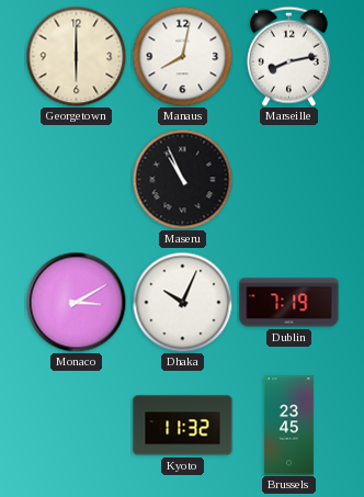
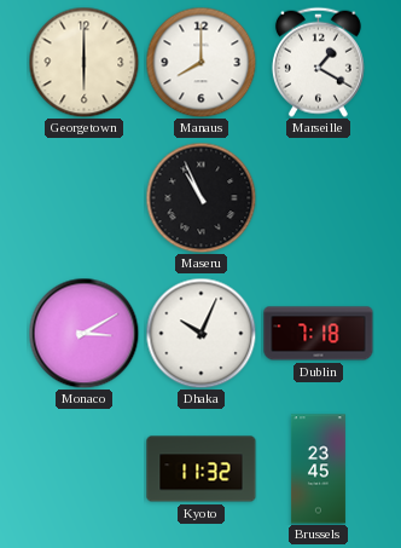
Manaus: 8:02 -> 8:00
Marseille: 8:13 -> 1:20
Dublin: 7:19 -> 7:18
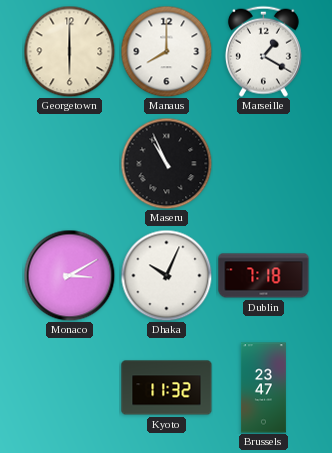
Brussels: 23:45 -> 23:47
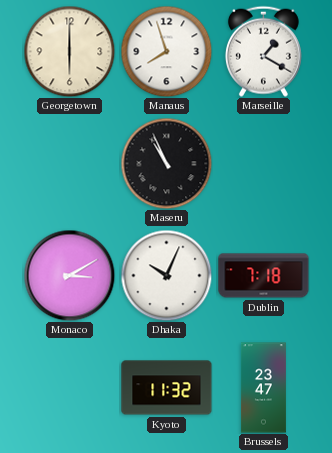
Manaus: 8:00 -> 7:57
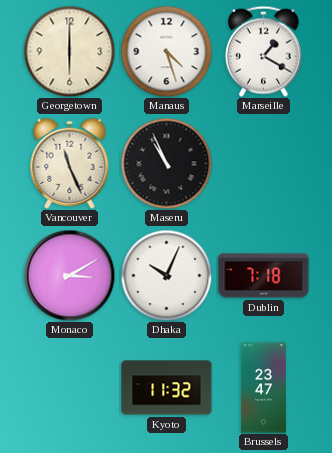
Manaus: 7:57 -> 4:27
Vancouver: none -> 11:26
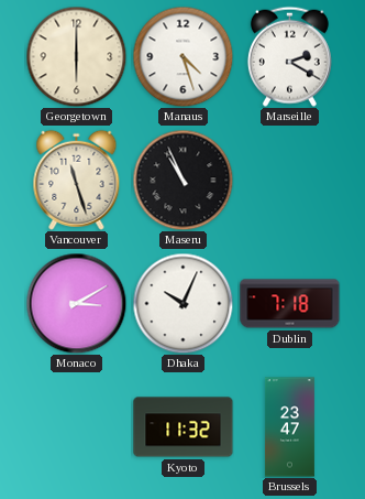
Marseille: 1:20 -> 2:20
Vancouver: 11:26 -> 11:27
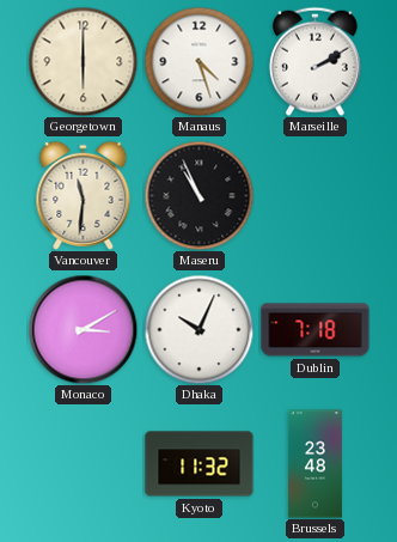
Marseille: 2:20 -> 2:10
Vancouver: 11:27 -> 11:31
Brussels: 23:47 -> 23:48
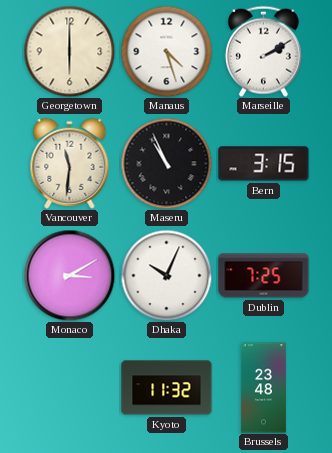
Bern: none -> 3:15
Dublin: 7:18 -> 7:25
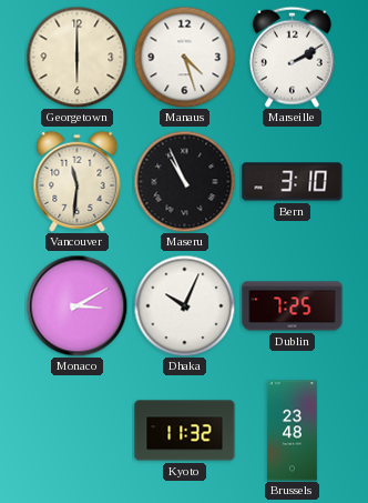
Bern: 3:15 -> 3:10
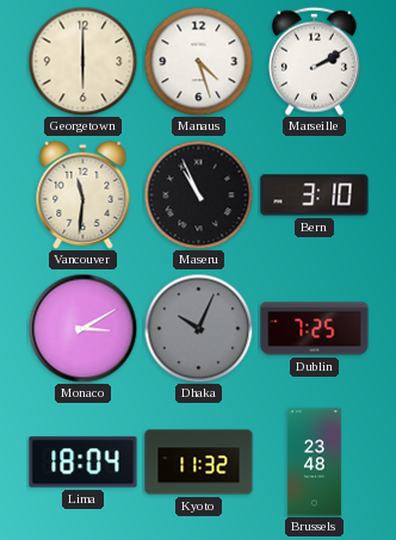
Dhaka dial: white -> grey
Lima: none -> 18:04
